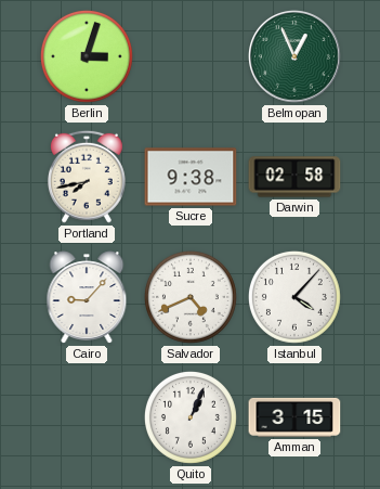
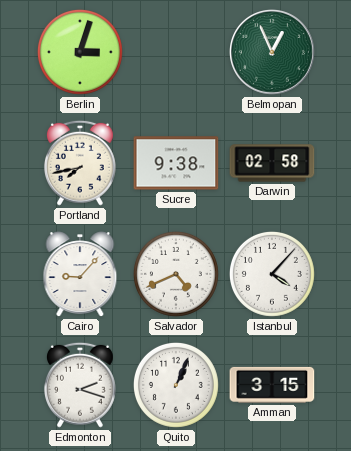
Edmonton: none -> 2:18
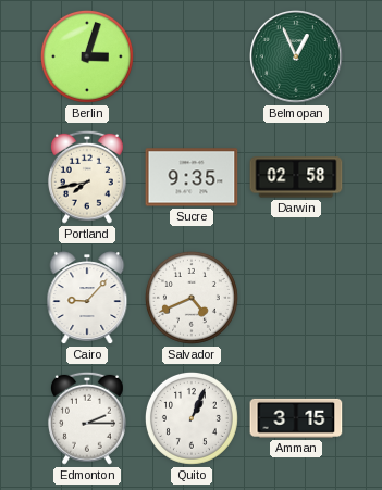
Sucre: 9:38 -> 9:35
Istanbul: 4:07 -> none
Edmonton: 2:18 -> 2:15
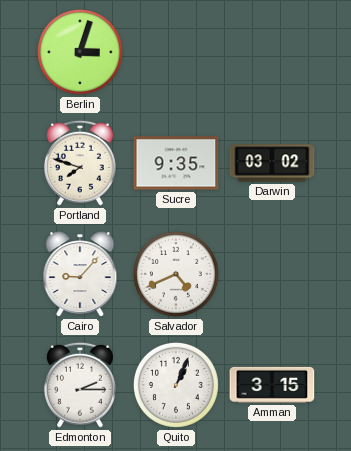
Belmopan: 12:56 -> none
Portland: 7:43 -> 7:48
Darwin: 02:58 -> 03:02
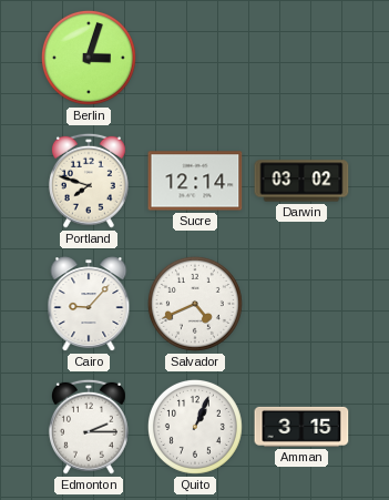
Sucre: 9:35 -> 12:14
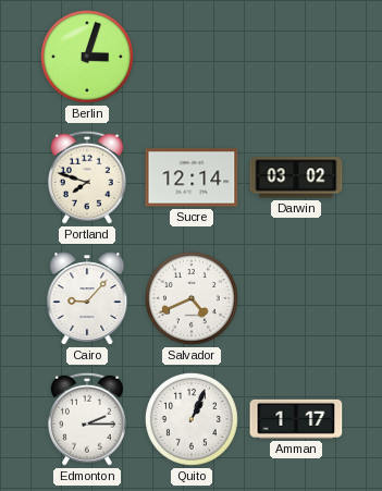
Amman: 3:15 -> 1:17
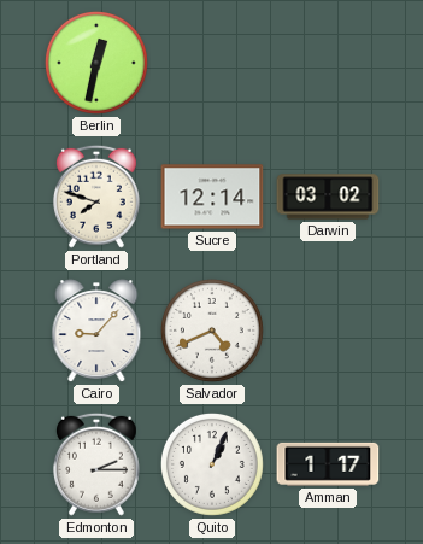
Berlin: 3:03 -> 12:32
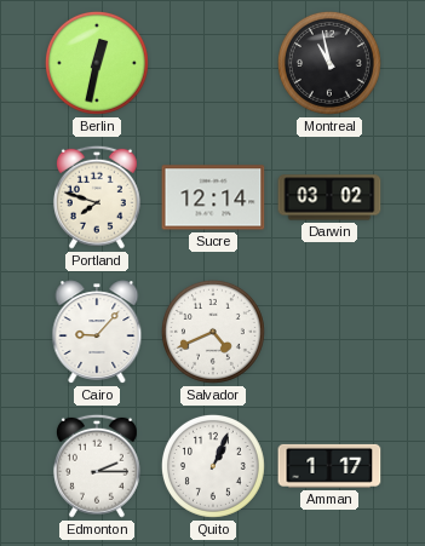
Montreal: none -> 10:58
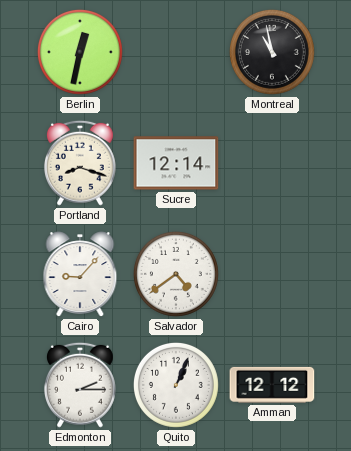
Portland: 7:48 -> 8:18
Darwin: 03:02 -> none
Salvador: 4:41 -> 4:39
Amman: 1:17 -> 12:12
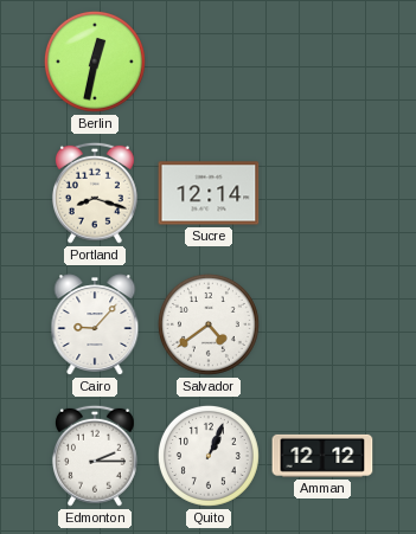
Montreal: 10:58 -> none
